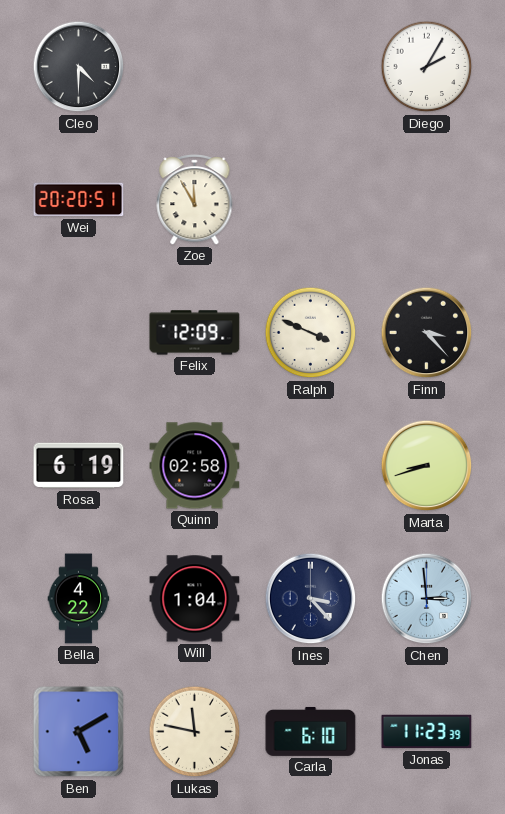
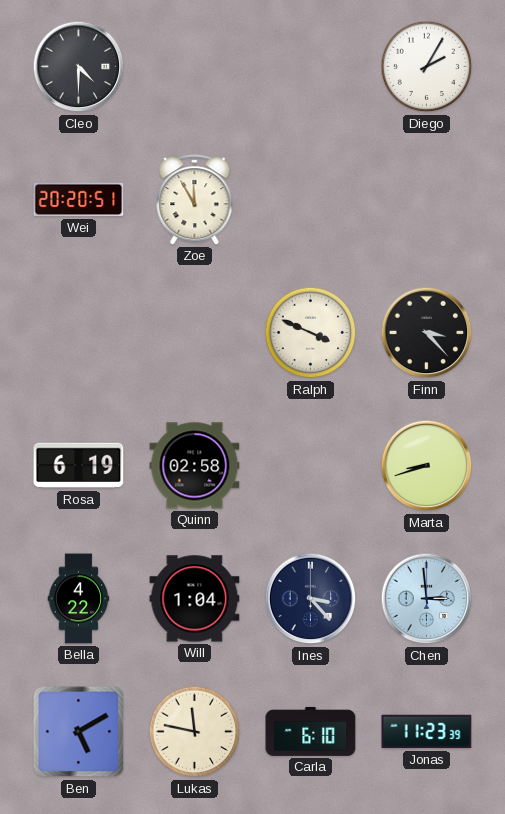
Felix: 12:09 -> none
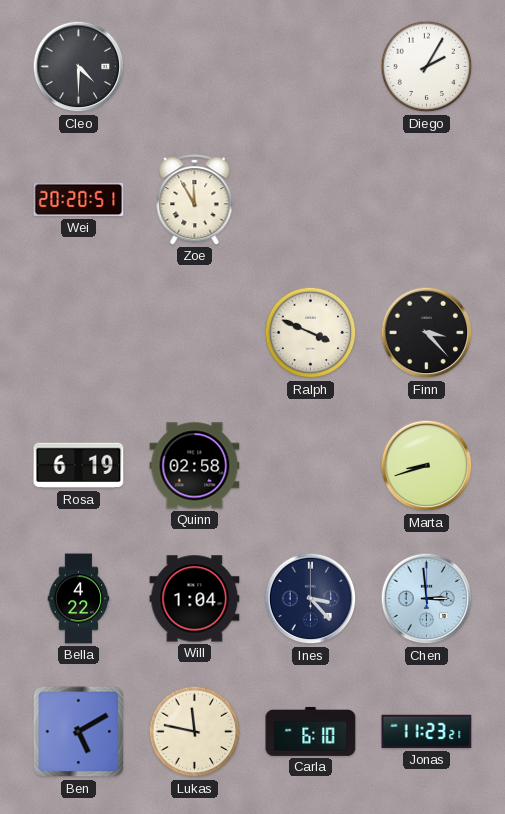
Jonas: 11:23:39 -> 11:23:21
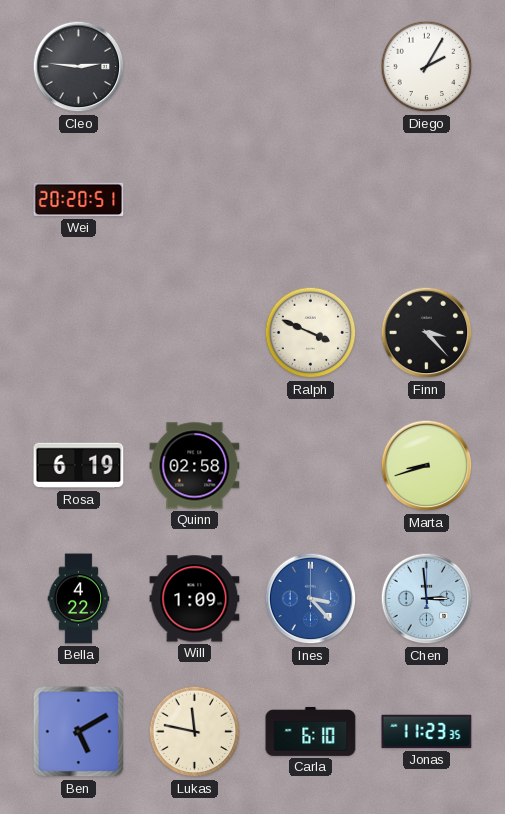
Cleo: 4:30 -> 2:46
Zoe: 11:55 -> none
Will: 1:04 -> 1:09
Ines dial: navy -> blue
Jonas: 11:23:21 -> 11:23:35
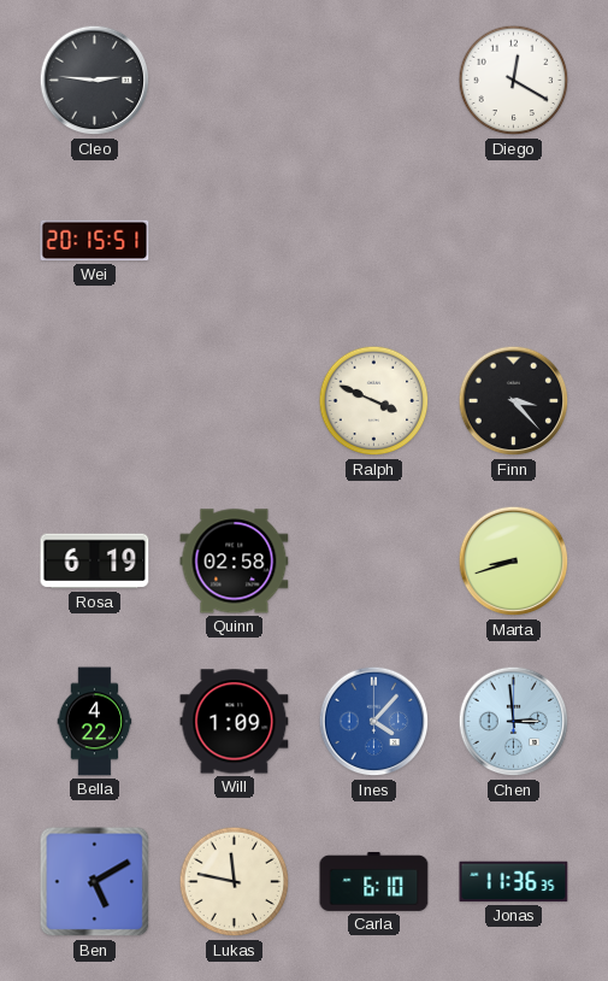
Diego: 2:05 -> 12:20
Wei: 20:20 -> 20:15
Ines: 3:23 -> 4:07
Jonas: 11:23 -> 11:36
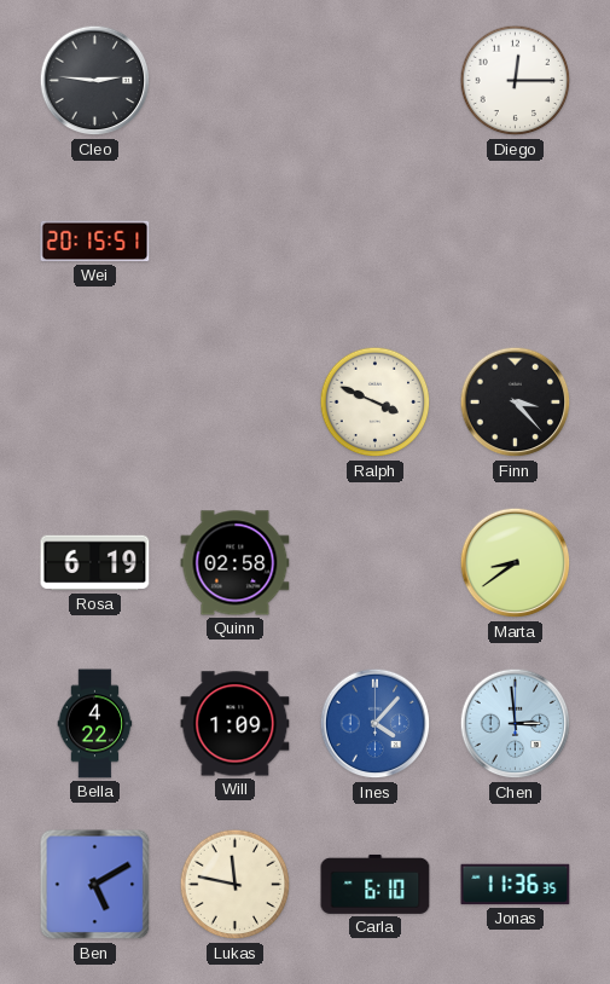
Diego: 12:20 -> 12:15
Marta: 8:42 -> 8:39
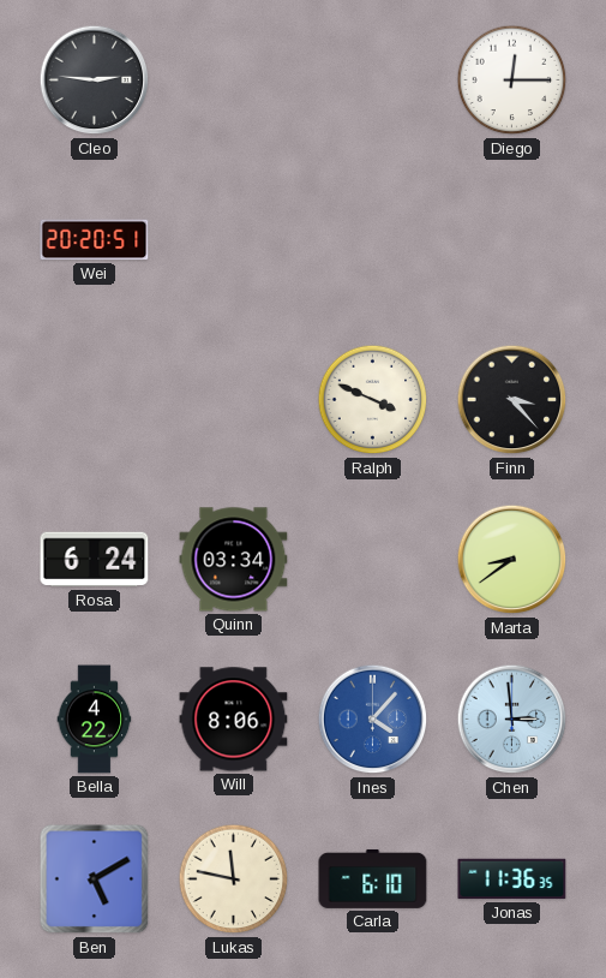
Wei: 20:15 -> 20:20
Rosa: 6:19 -> 6:24
Quinn: 02:58 -> 03:34
Will: 1:09 -> 8:06
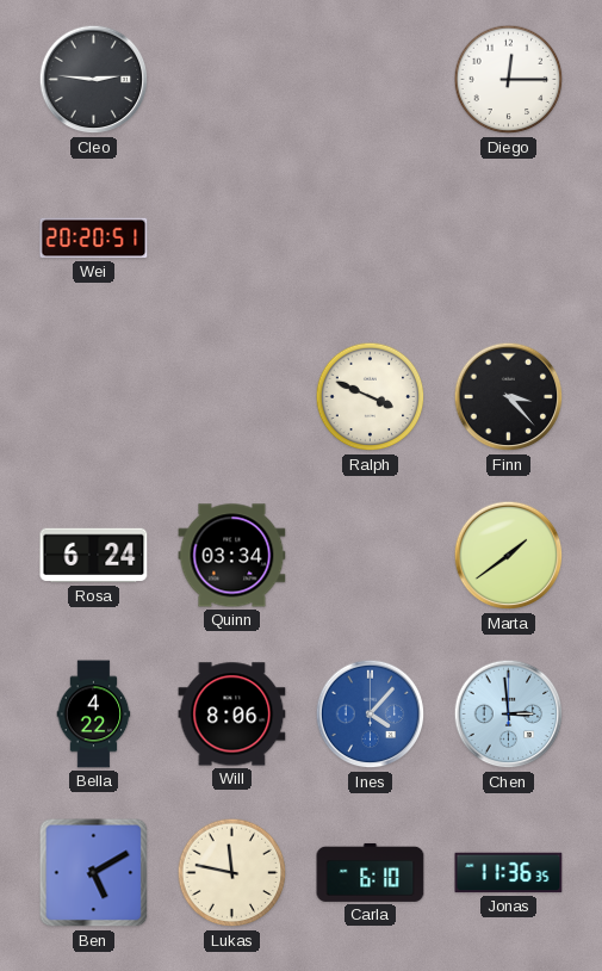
Marta: 8:39 -> 1:39
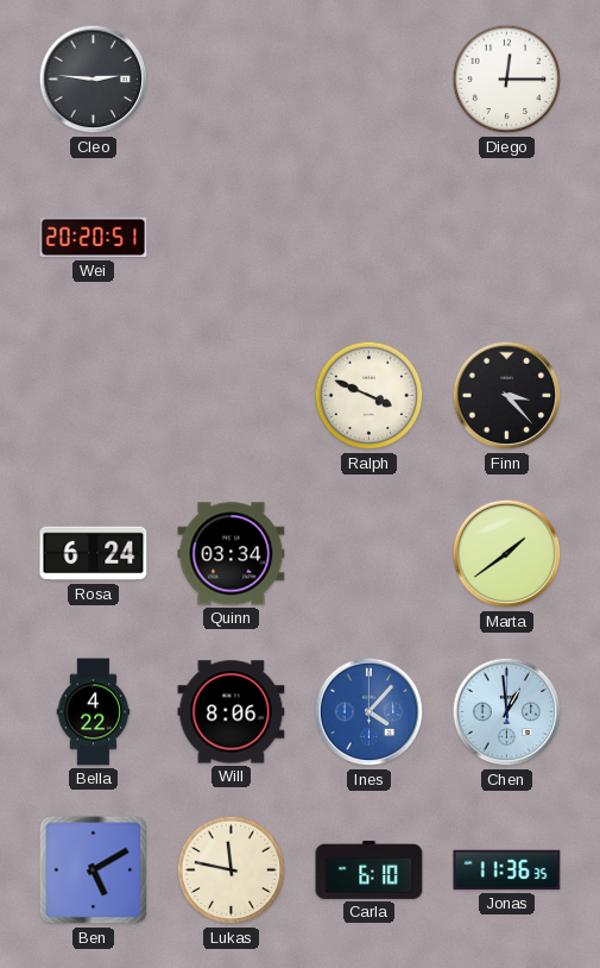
Chen: 2:59 -> 12:59
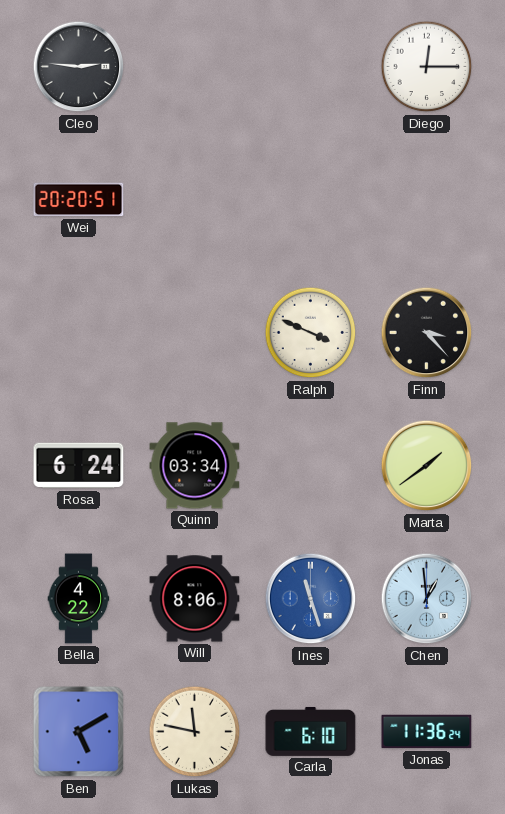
Ines: 4:07 -> 11:27
Jonas: 11:36:35 -> 11:36:24
